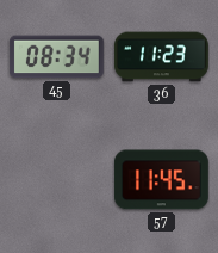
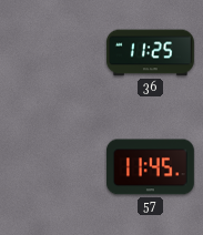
45: 08:34 -> none
36: 11:23 -> 11:25
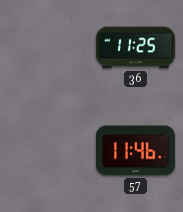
57: 11:45 -> 11:46
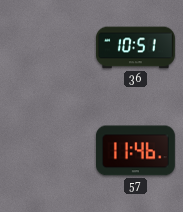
36: 11:25 -> 10:51
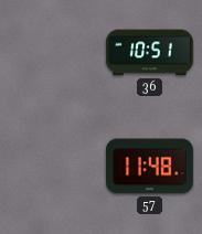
57: 11:46 -> 11:48
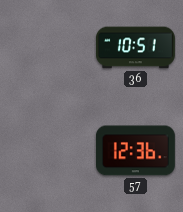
57: 11:48 -> 12:36
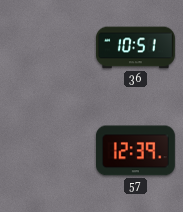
57: 12:36 -> 12:39
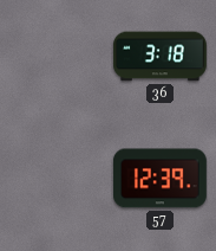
36: 10:51 -> 3:18
